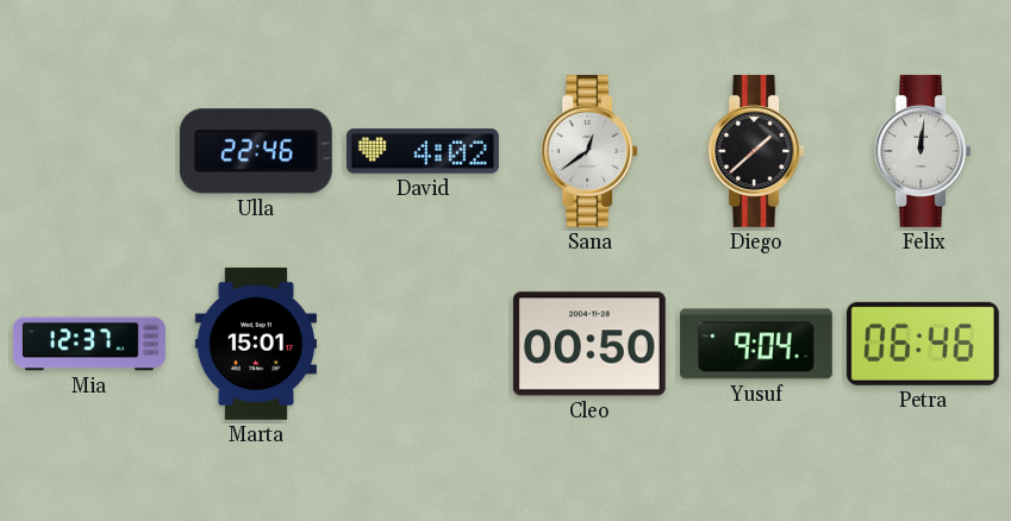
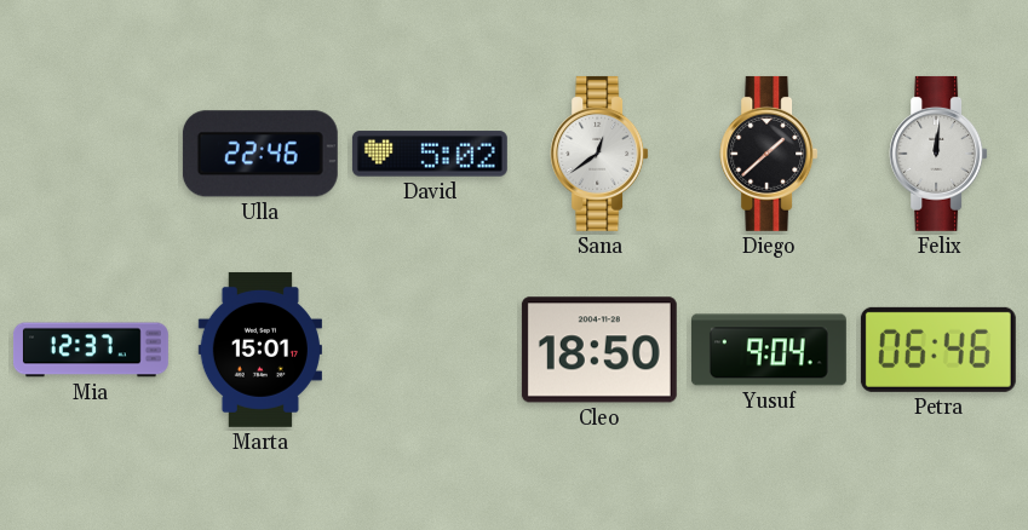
David: 4:02 -> 5:02
Cleo: 00:50 -> 18:50
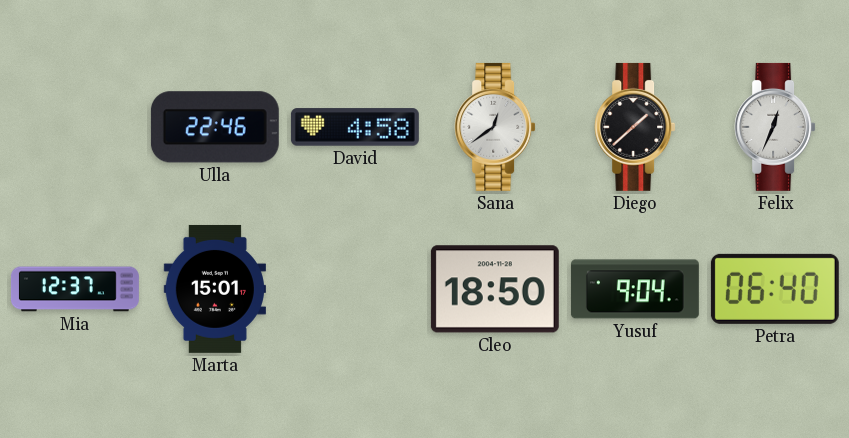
David: 5:02 -> 4:58
Felix: 12:01 -> 12:34
Petra: 06:46 -> 06:40
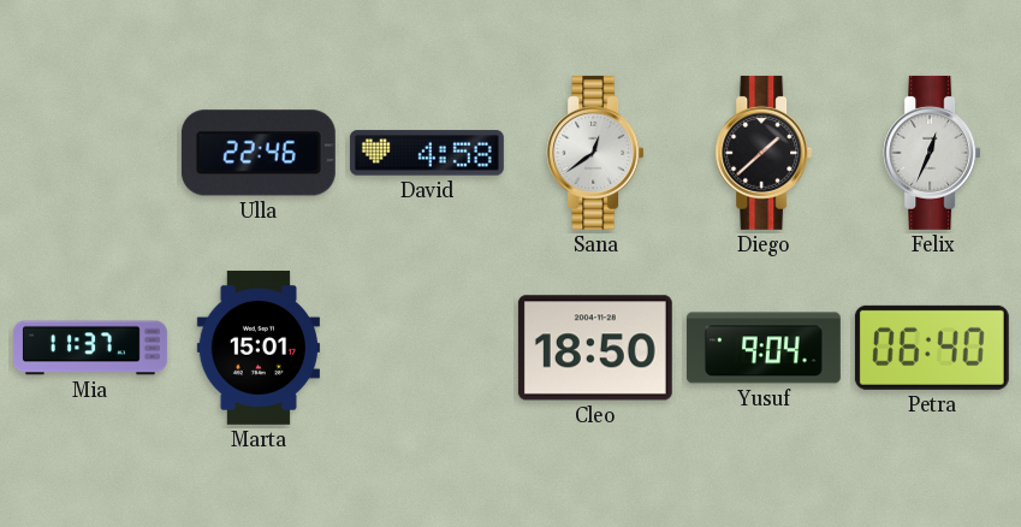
Mia: 12:37 -> 11:37
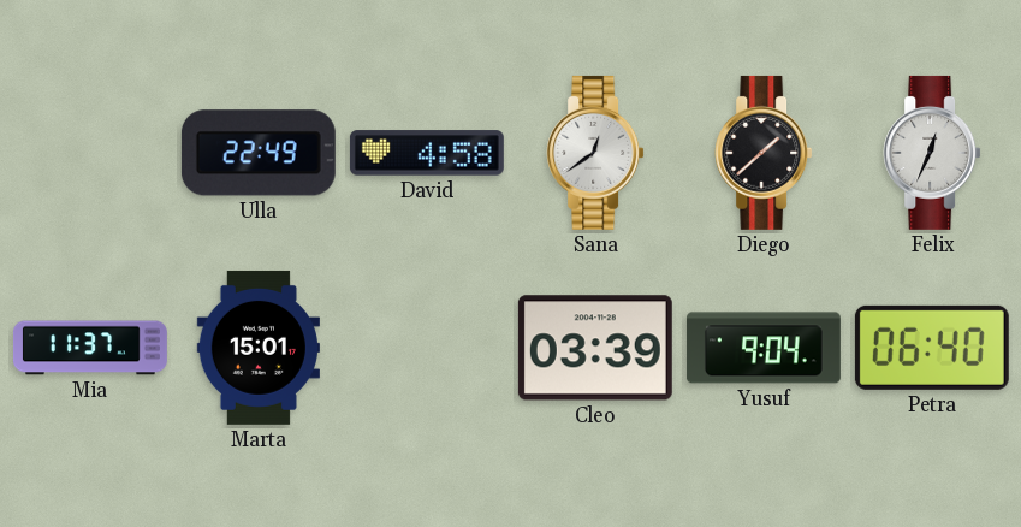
Ulla: 22:46 -> 22:49
Cleo: 18:50 -> 03:39
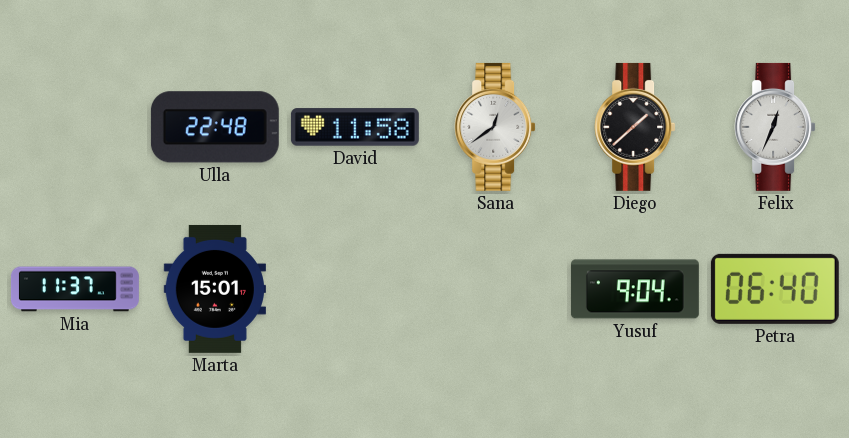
Ulla: 22:49 -> 22:48
David: 4:58 -> 11:58
Cleo: 03:39 -> none
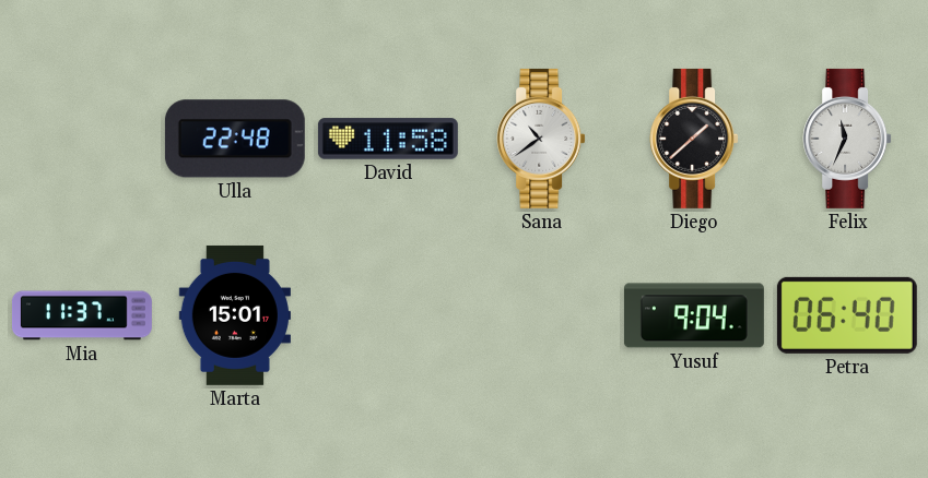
Sana: 12:39 -> 10:39
Felix: 12:34 -> 11:34
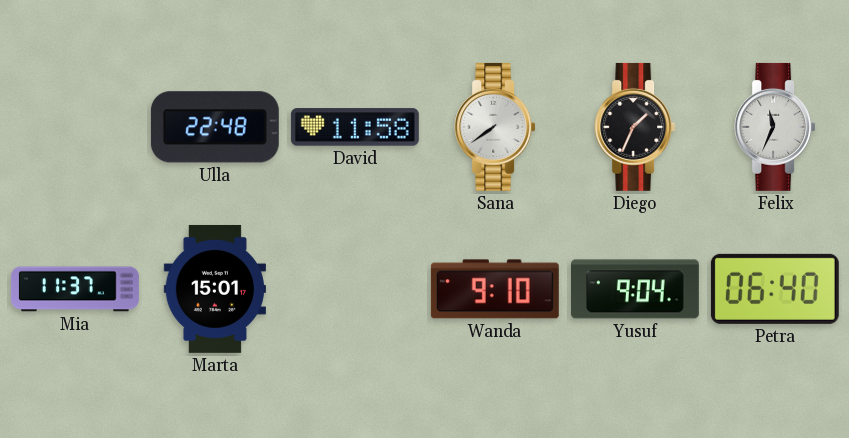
Sana: 10:39 -> 7:39
Diego: 1:38 -> 1:34
Wanda: none -> 9:10
